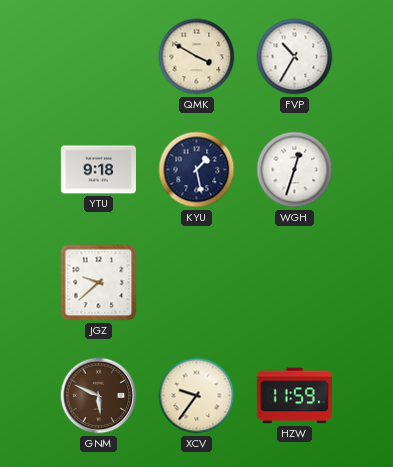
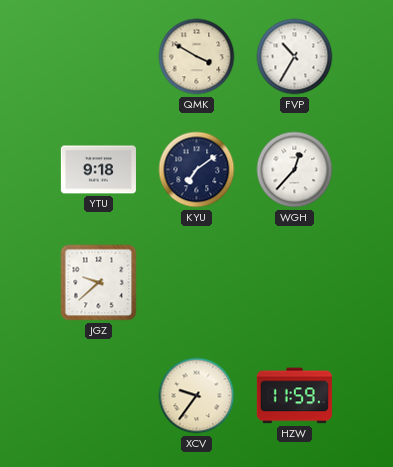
KYU: 1:28 -> 7:09
WGH: 12:33 -> 12:37
GNM: 5:49 -> none
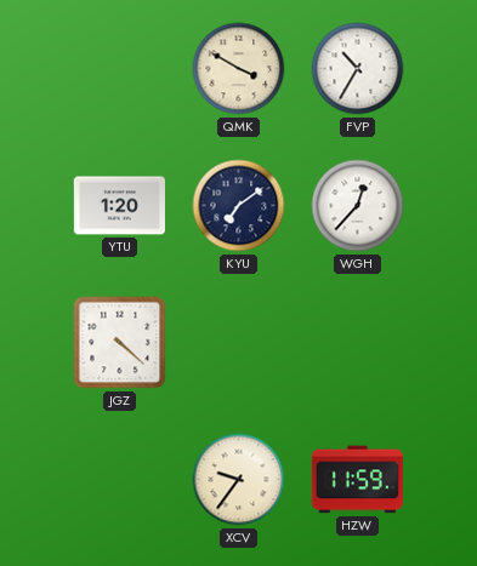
YTU: 9:18 -> 1:20
JGZ: 9:38 -> 4:22
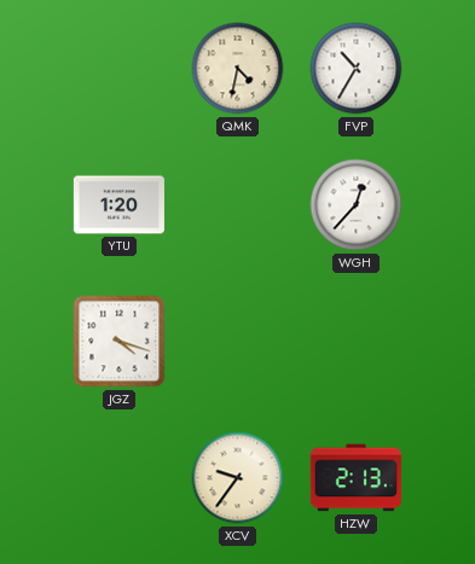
QMK: 3:50 -> 4:32
KYU: 7:09 -> none
JGZ: 4:22 -> 4:18
HZW: 11:59 -> 2:13
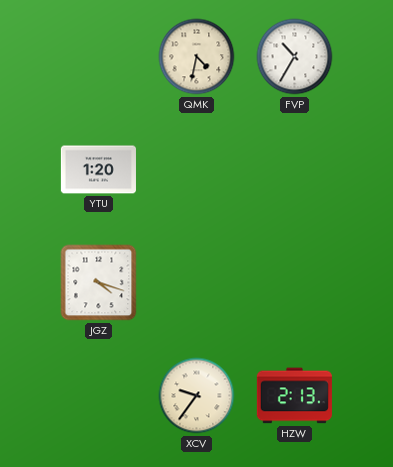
WGH: 12:37 -> none
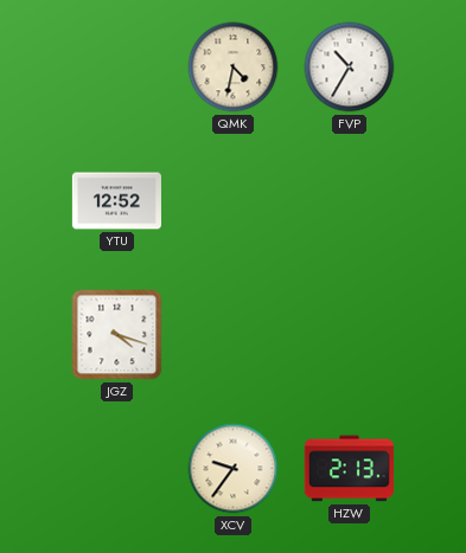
YTU: 1:20 -> 12:52
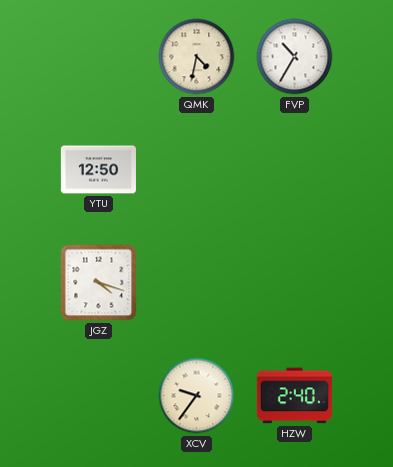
YTU: 12:52 -> 12:50
HZW: 2:13 -> 2:40
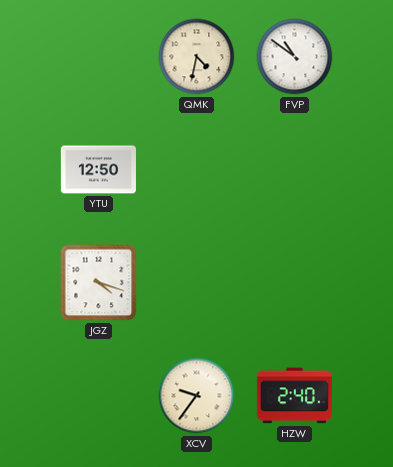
FVP: 10:35 -> 10:51
